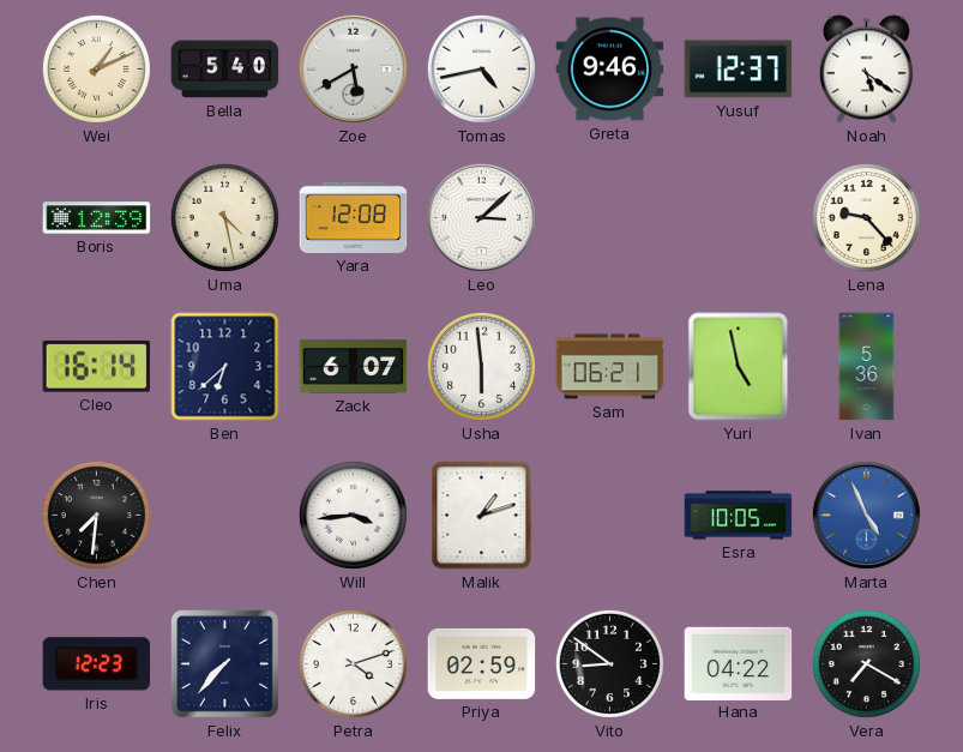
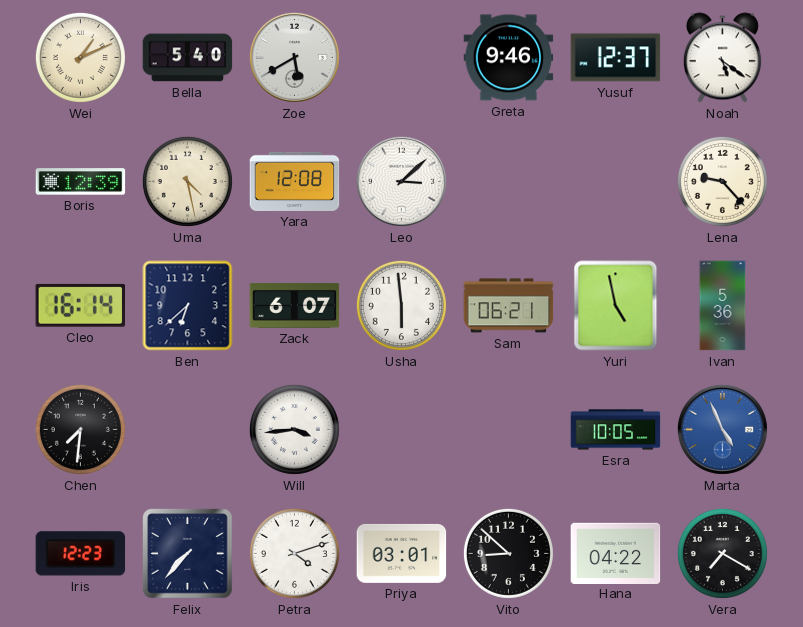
Tomas: 4:43 -> none
Malik: 1:12 -> none
Priya: 02:59 -> 03:01
Vito: 8:51 -> 8:52
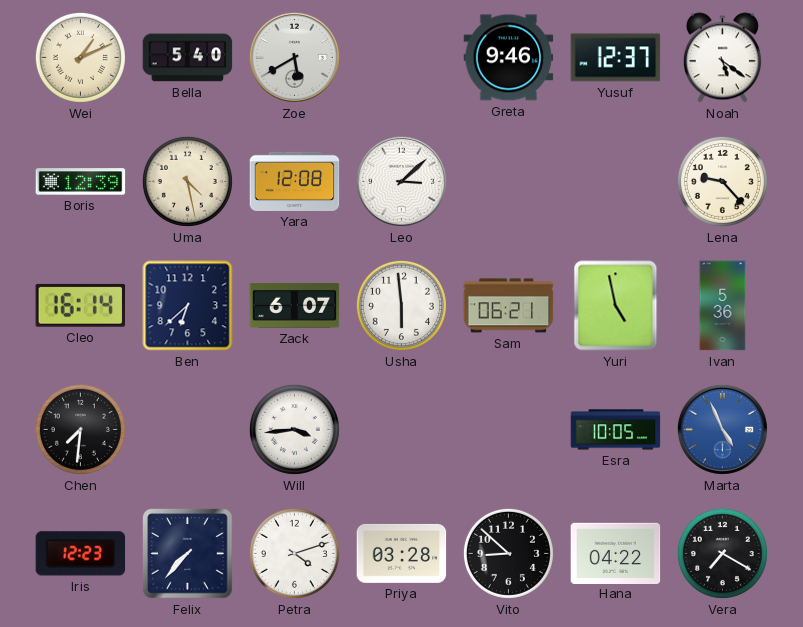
Priya: 03:01 -> 03:28
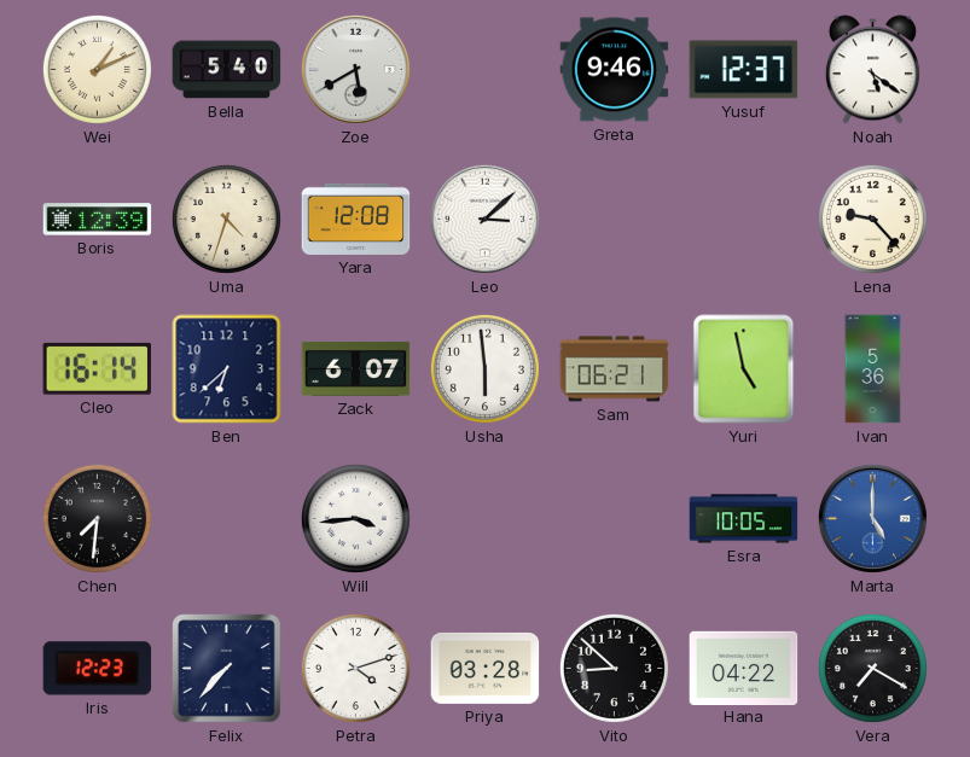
Uma: 4:28 -> 4:33
Marta: 4:56 -> 5:00
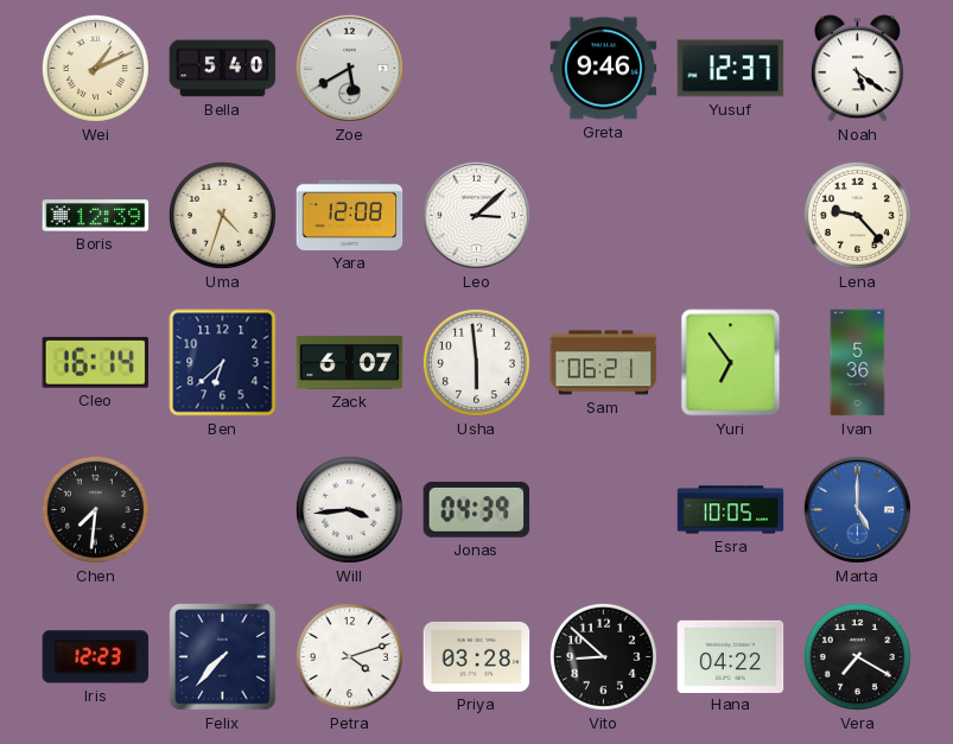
Yuri: 4:58 -> 6:54
Jonas: none -> 04:39
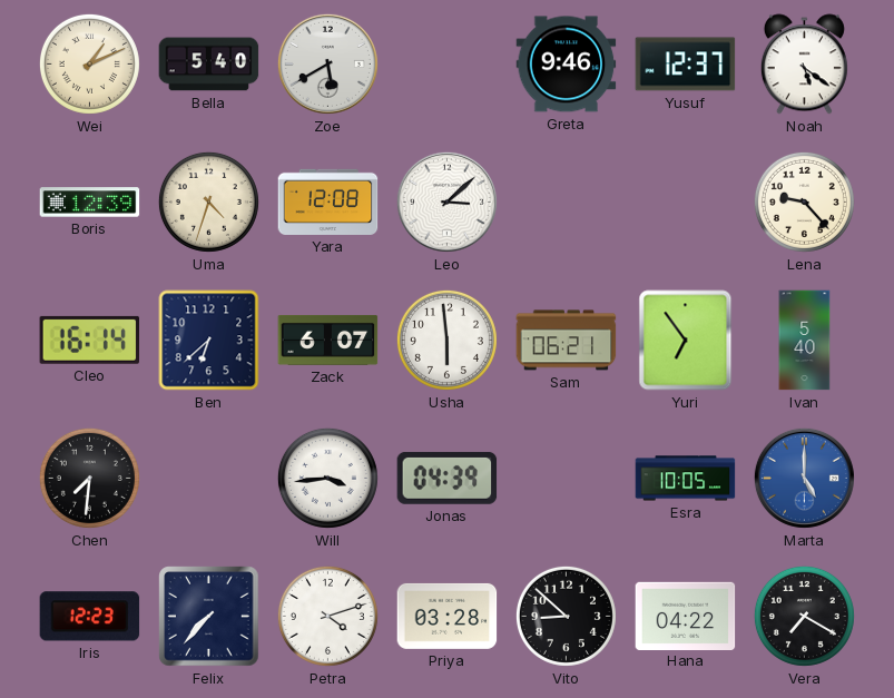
Ivan: 5:36 -> 5:40
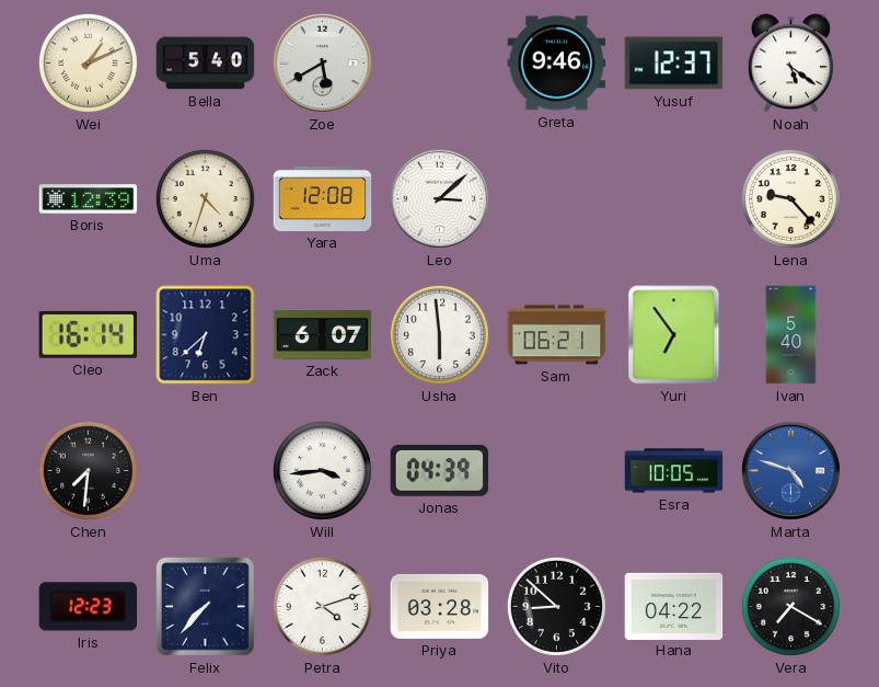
Marta: 5:00 -> 4:48
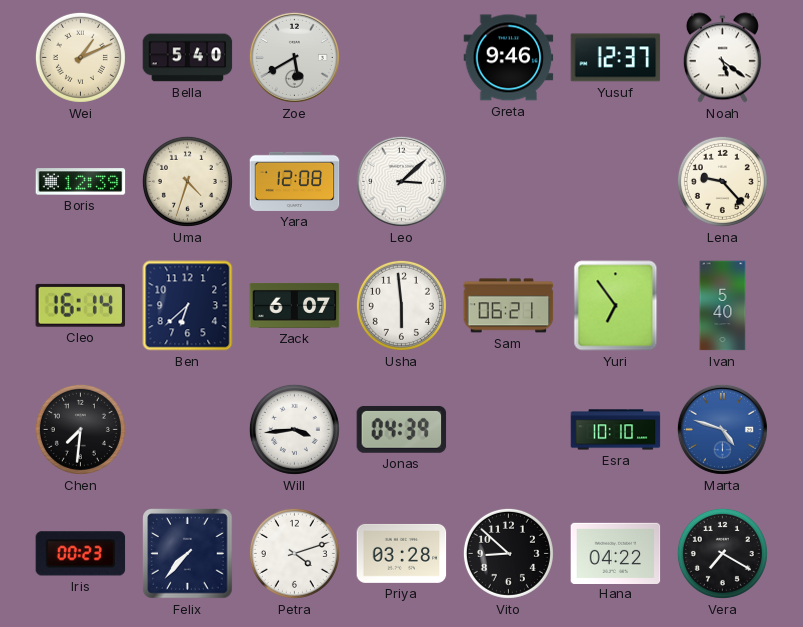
Esra: 10:05 -> 10:10
Iris: 12:23 -> 00:23
